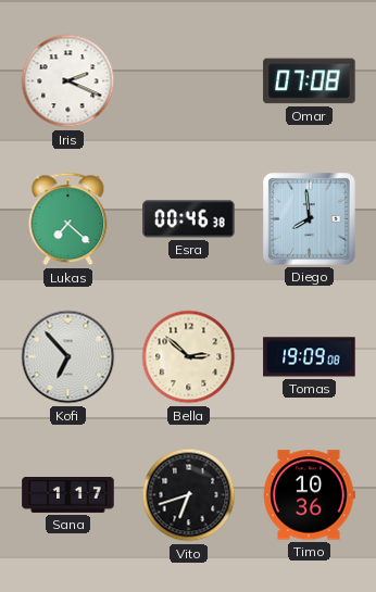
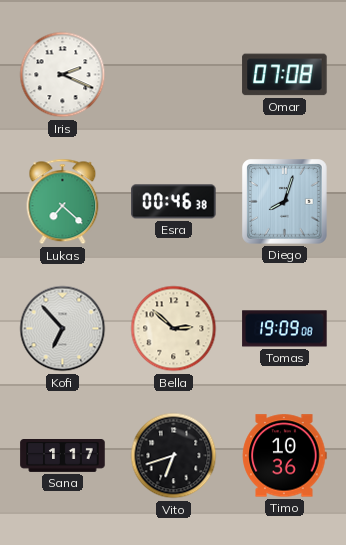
Diego: 7:59 -> 8:03
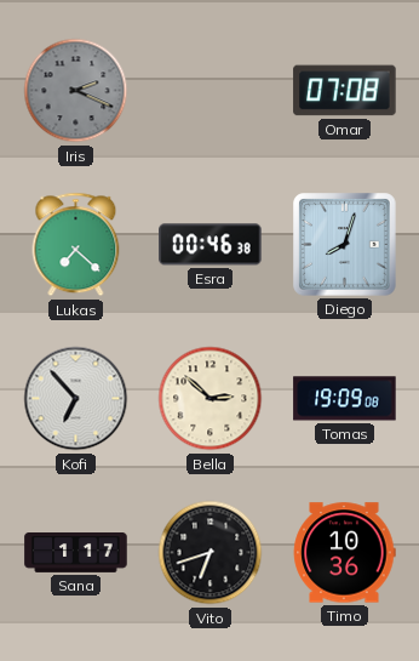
Iris dial: white -> grey
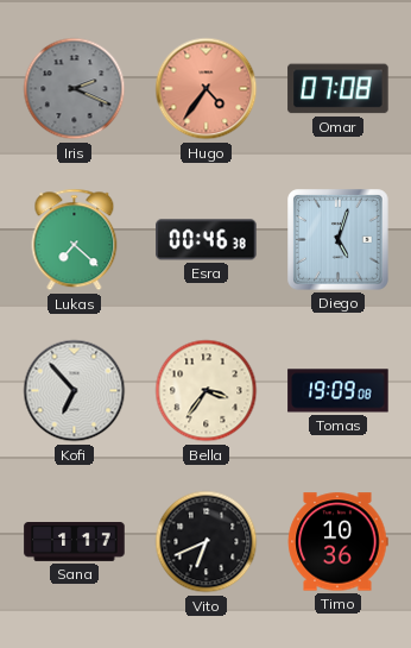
Hugo: none -> 4:36
Diego: 8:03 -> 5:03
Bella: 2:52 -> 3:36
Vito: 6:42 -> 6:41
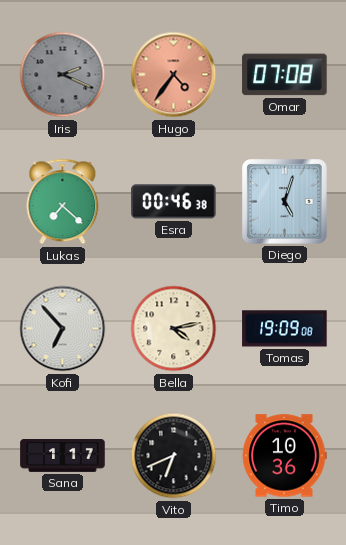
Bella: 3:36 -> 4:13
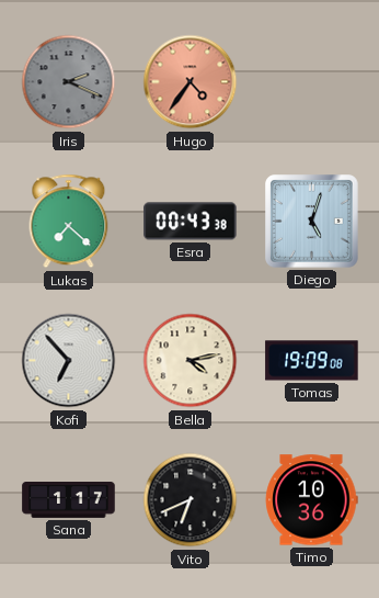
Omar: 07:08 -> none
Esra: 00:46 -> 00:43
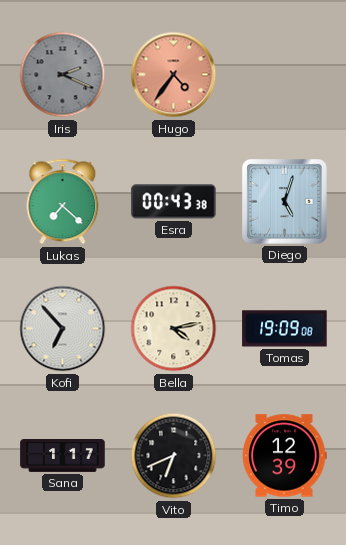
Timo: 10:36 -> 12:39
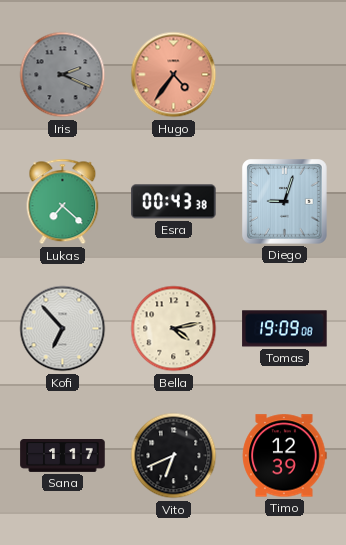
Diego: 5:03 -> 9:03
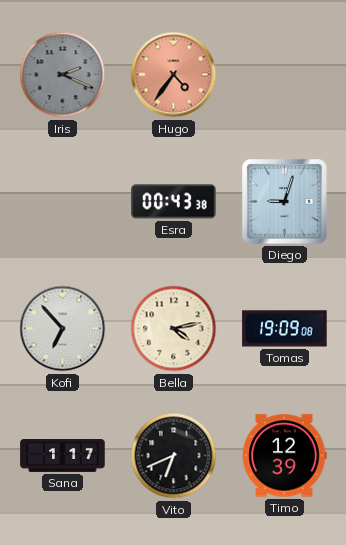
Lukas: 7:22 -> none
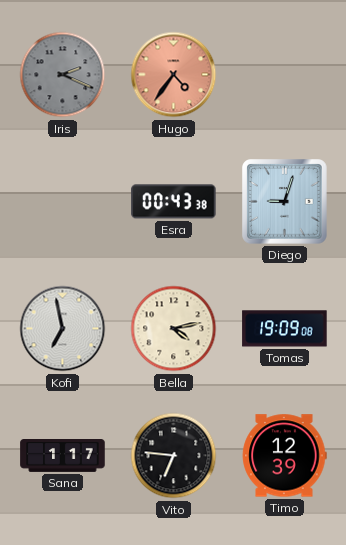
Kofi: 6:53 -> 6:58
Vito: 6:41 -> 6:46
